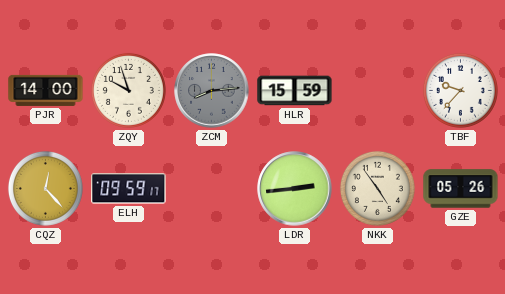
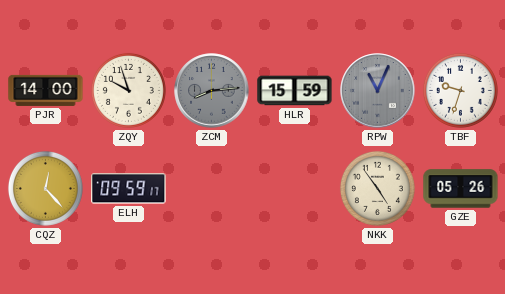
RPW: none -> 11:04
TBF: 9:37 -> 9:33
LDR: 2:44 -> none
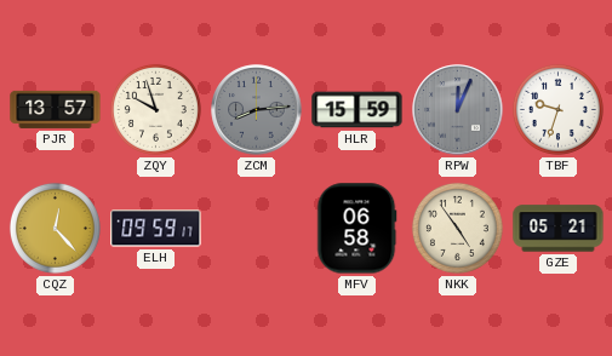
PJR: 14:00 -> 13:57
RPW: 11:04 -> 12:04
MFV: none -> 06:58
GZE: 05:26 -> 05:21
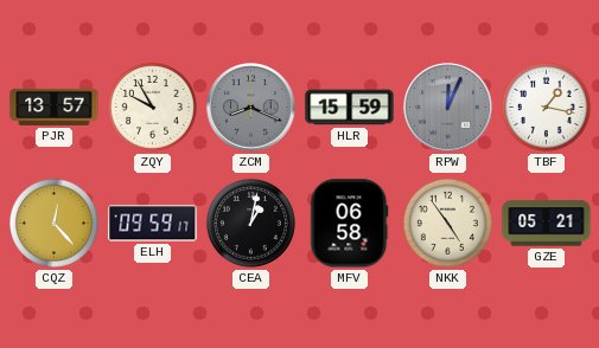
ZQY: 9:57 -> 9:55
ZCM: 8:14 -> 8:19
TBF: 9:33 -> 1:17
CEA: none -> 1:02
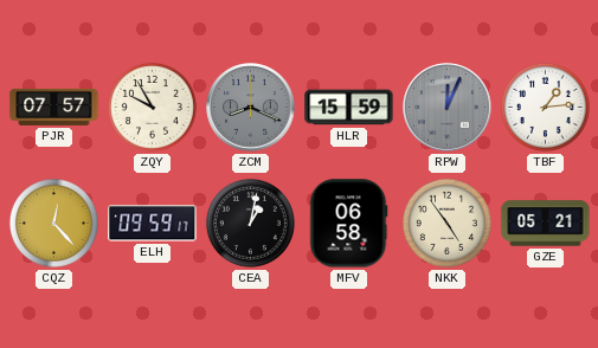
PJR: 13:57 -> 07:57
TBF: 1:17 -> 1:14
